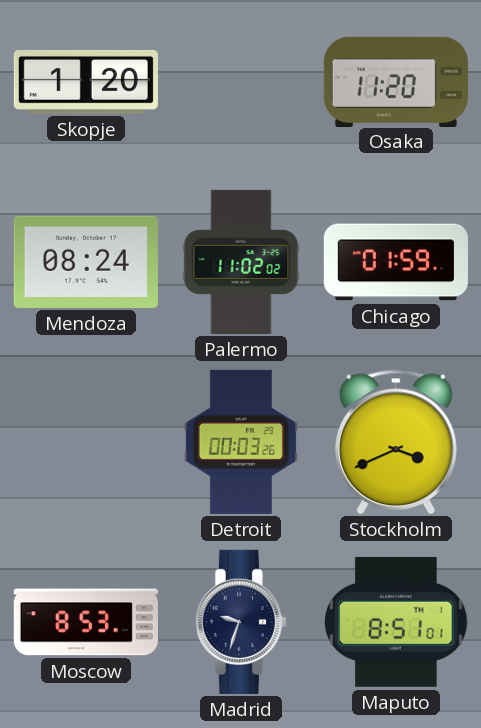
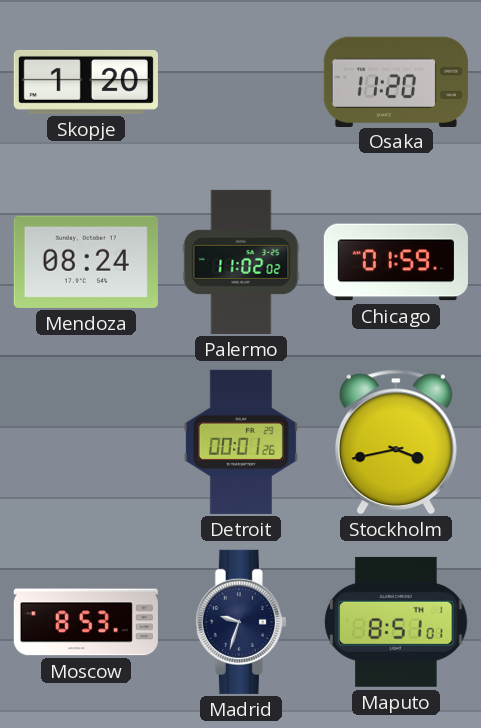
Detroit: 00:03 -> 00:01
Stockholm: 3:41 -> 3:43
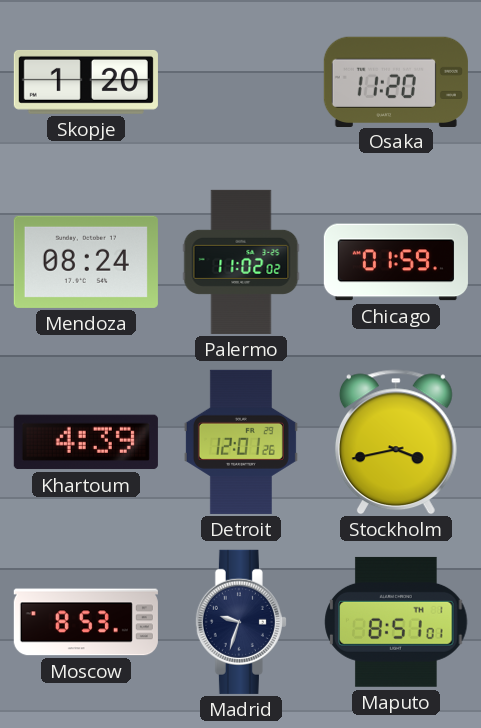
Khartoum: none -> 4:39
Detroit: 00:01 -> 12:01
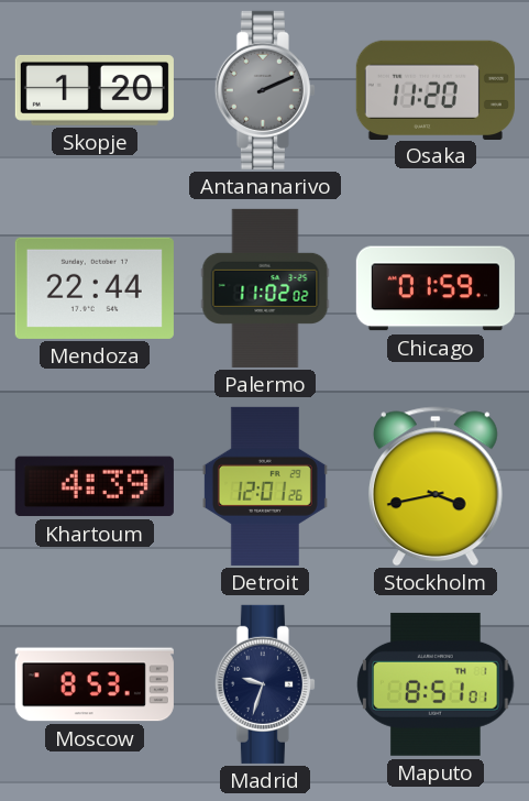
Antananarivo: none -> 2:11
Mendoza: 08:24 -> 22:44
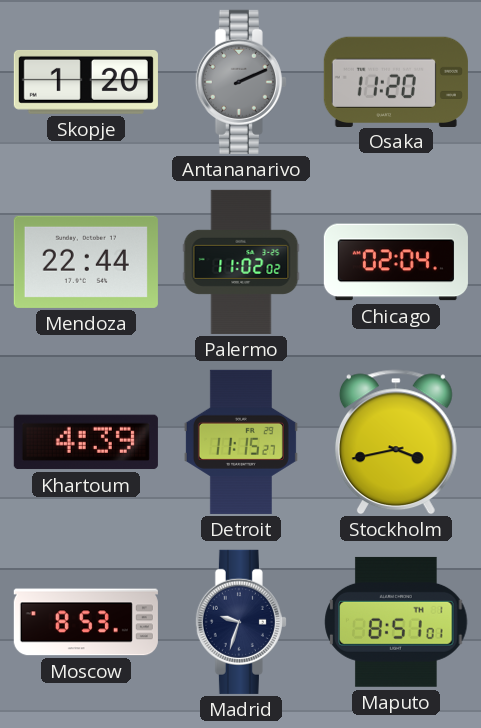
Chicago: 01:59 -> 02:04
Detroit: 12:01 -> 11:15
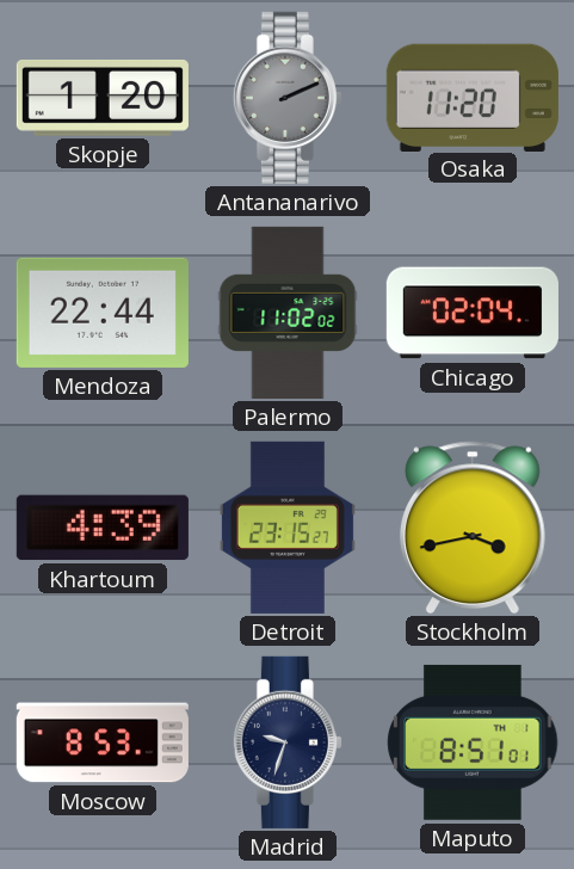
Detroit: 11:15 -> 23:15
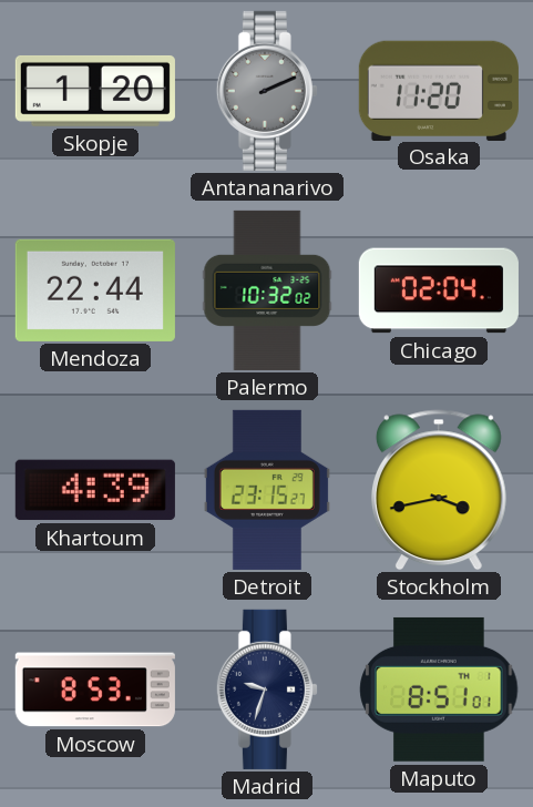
Palermo: 11:02 -> 10:32
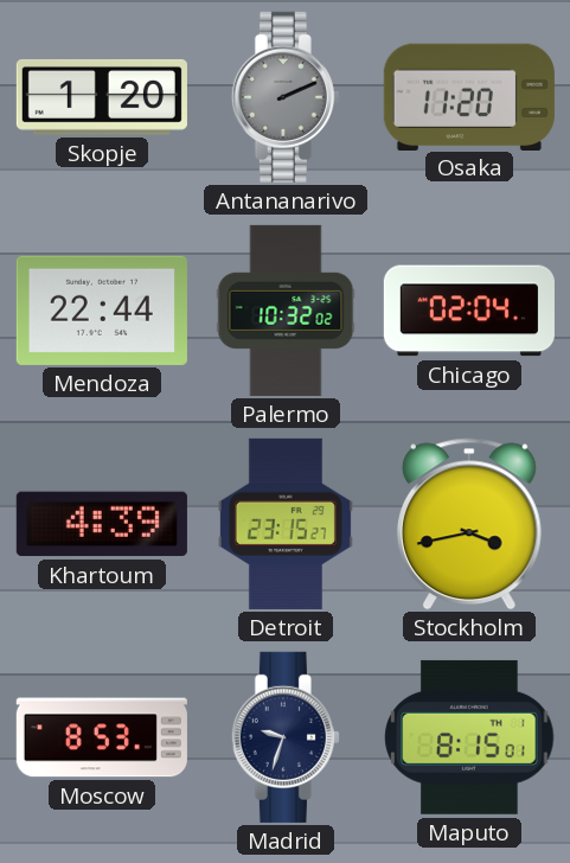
Maputo: 8:51 -> 8:15
